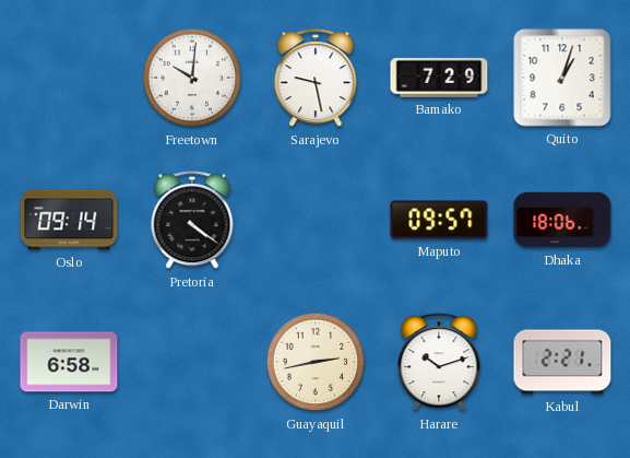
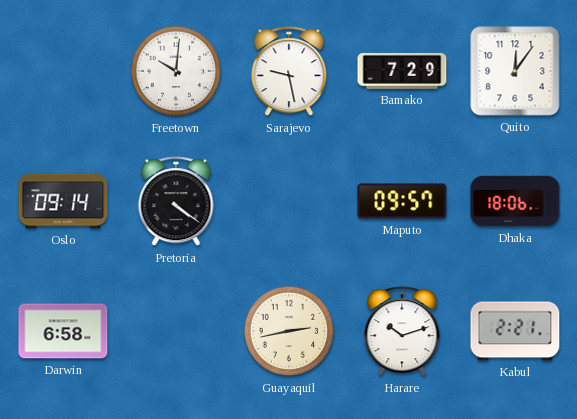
Quito: 1:03 -> 12:06
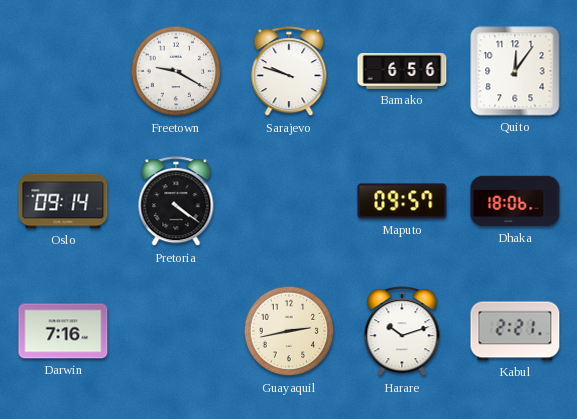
Freetown: 10:01 -> 9:20
Sarajevo: 9:28 -> 9:48
Bamako: 7:29 -> 6:56
Darwin: 6:58 -> 7:16
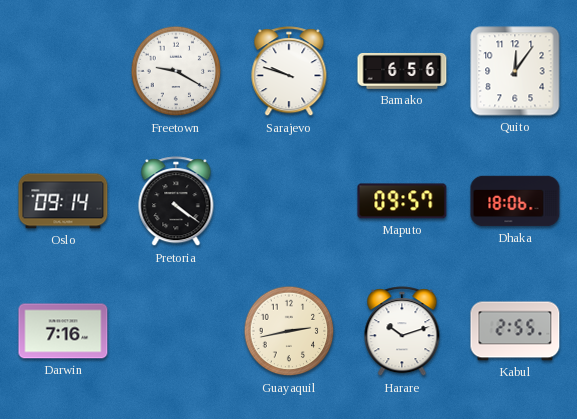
Kabul: 2:21 -> 2:55
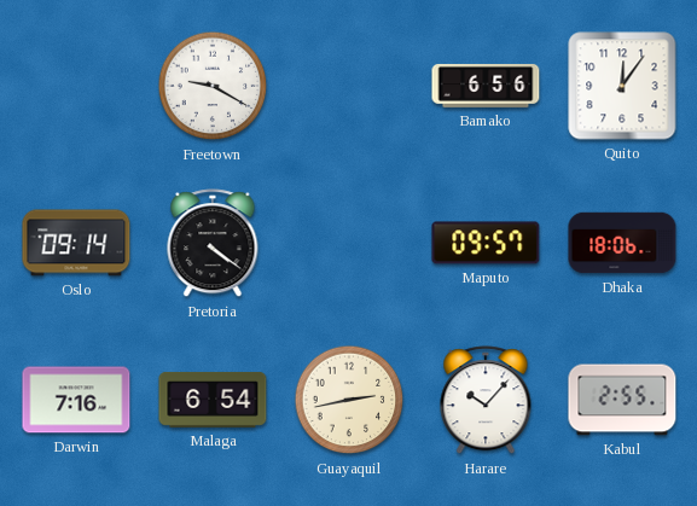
Sarajevo: 9:48 -> none
Malaga: none -> 6:54
Harare: 10:12 -> 10:07
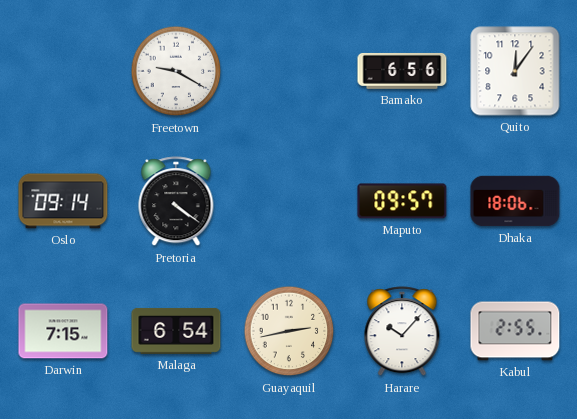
Darwin: 7:16 -> 7:15
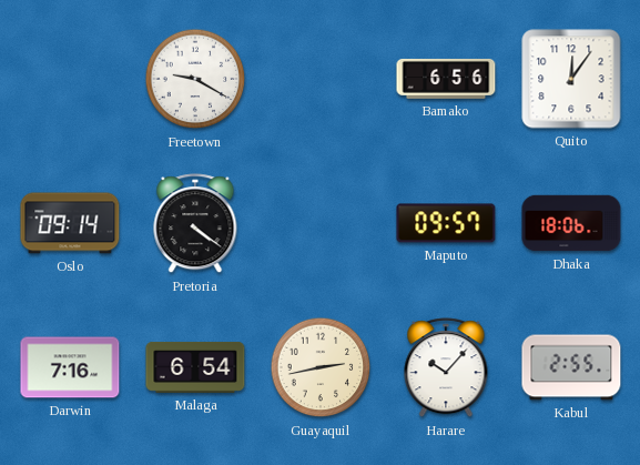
Darwin: 7:15 -> 7:16
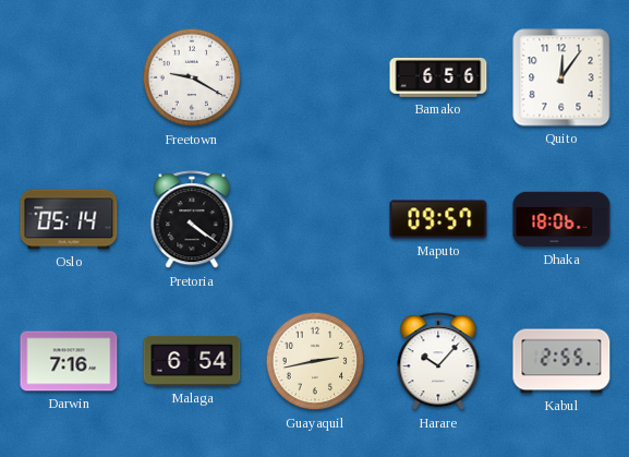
Oslo: 09:14 -> 05:14
